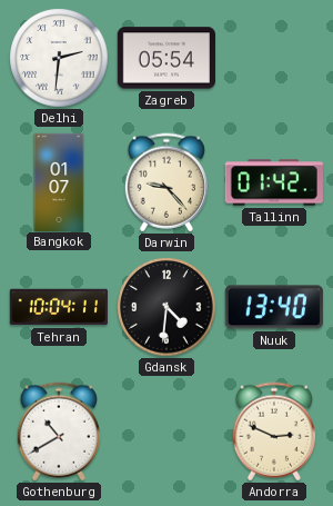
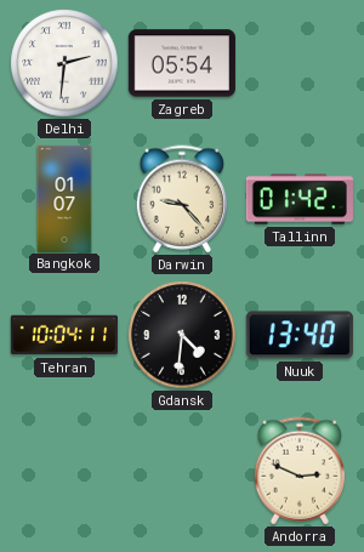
Gothenburg: 10:40 -> none
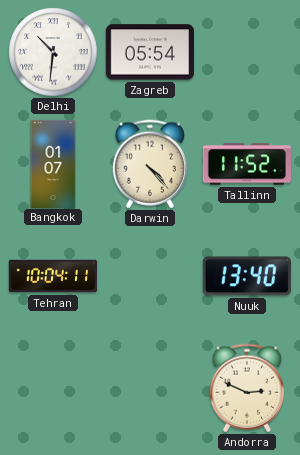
Delhi: 2:31 -> 10:31
Darwin: 9:23 -> 4:23
Tallinn: 01:42 -> 11:52
Gdansk: 4:31 -> none
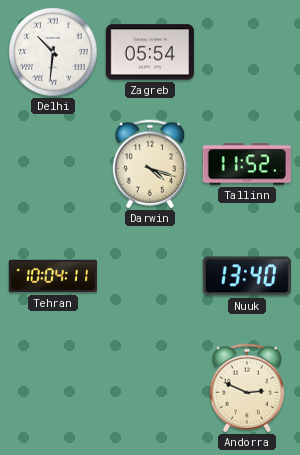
Bangkok: 01:07 -> none
Darwin: 4:23 -> 4:18
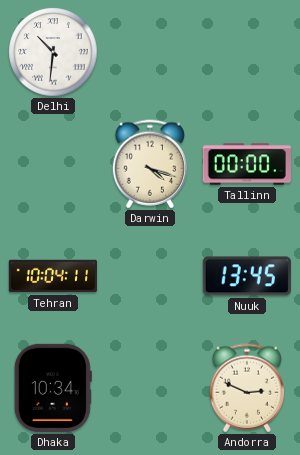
Zagreb: 05:54 -> none
Tallinn: 11:52 -> 00:00
Nuuk: 13:40 -> 13:45
Dhaka: none -> 10:34
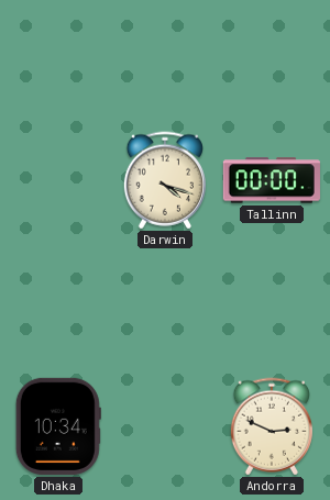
Delhi: 10:31 -> none
Tehran: 10:04 -> none
Nuuk: 13:45 -> none
